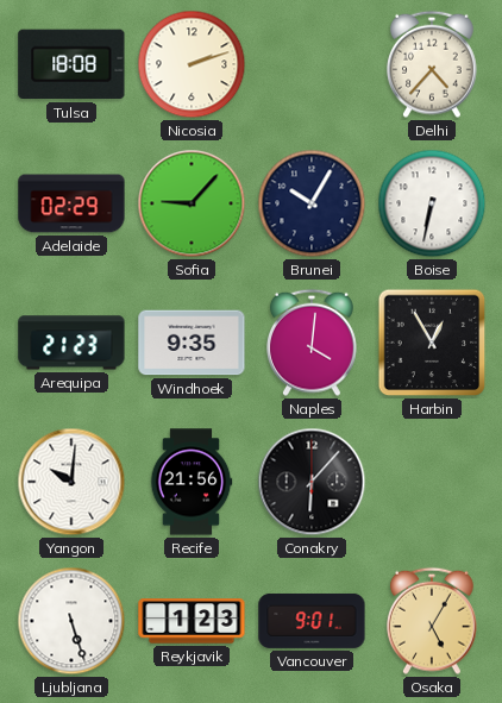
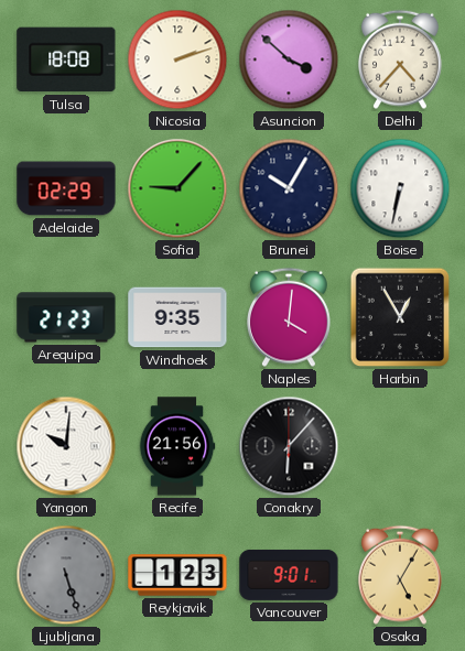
Asuncion: none -> 3:52
Ljubljana dial: white -> grey
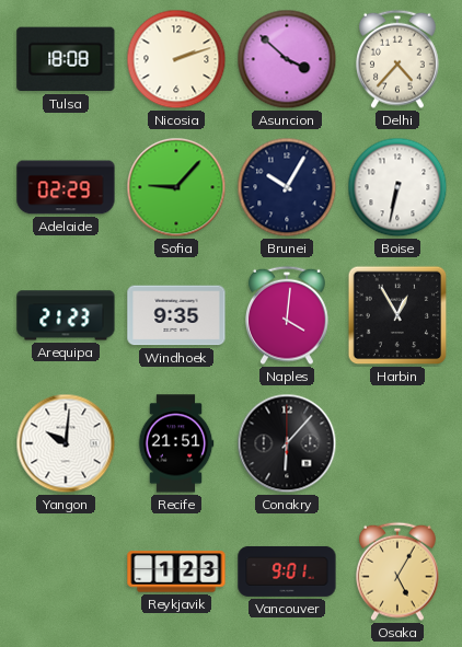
Recife: 21:56 -> 21:51
Ljubljana: 5:27 -> none
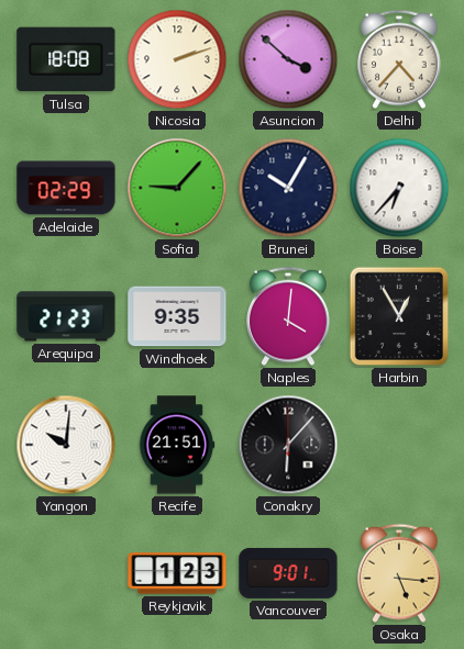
Boise: 6:32 -> 6:37
Osaka: 5:05 -> 5:16
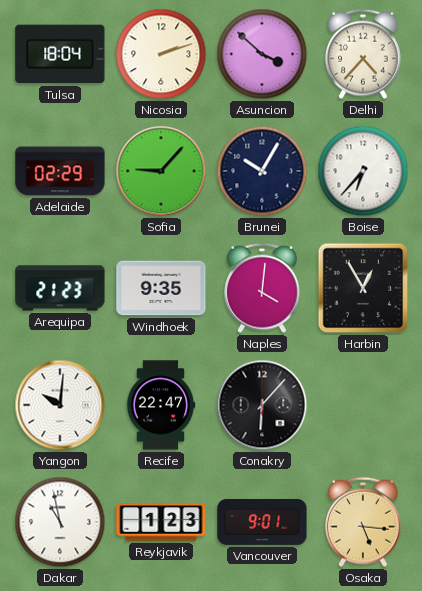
Tulsa: 18:08 -> 18:04
Recife: 21:51 -> 22:47
Dakar: none -> 10:58
